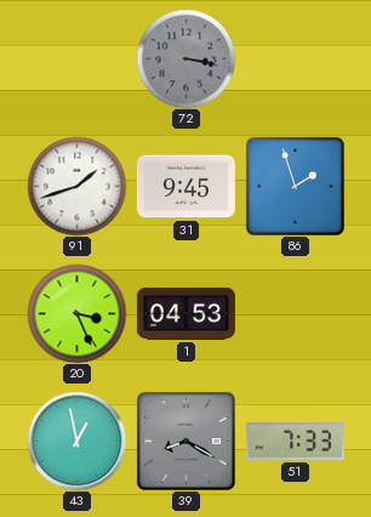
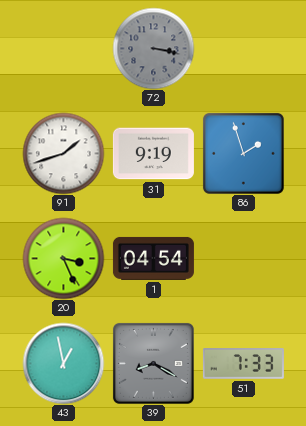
31: 9:45 -> 9:19
1: 04:53 -> 04:54
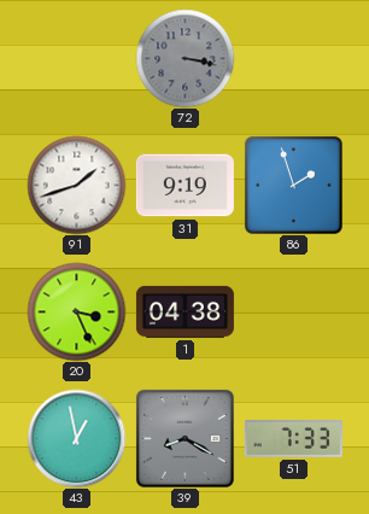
1: 04:54 -> 04:38
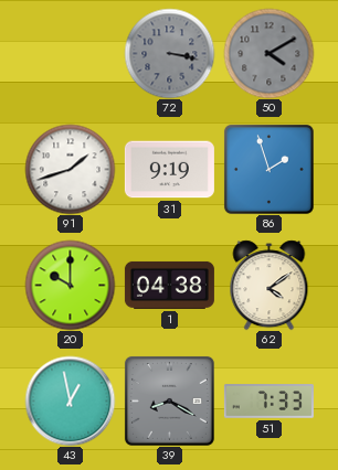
50: none -> 4:10
20: 3:26 -> 10:00
62: none -> 4:09
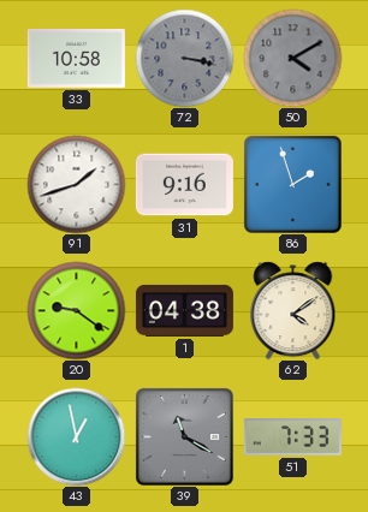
33: none -> 10:58
31: 9:19 -> 9:16
20: 10:00 -> 9:21
39: 8:20 -> 11:20
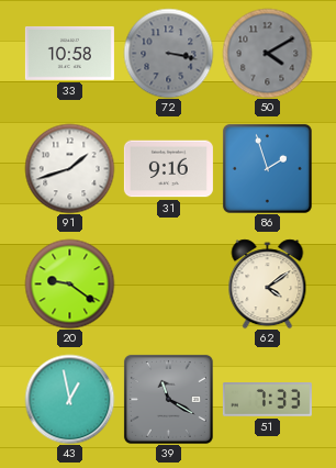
1: 04:38 -> none
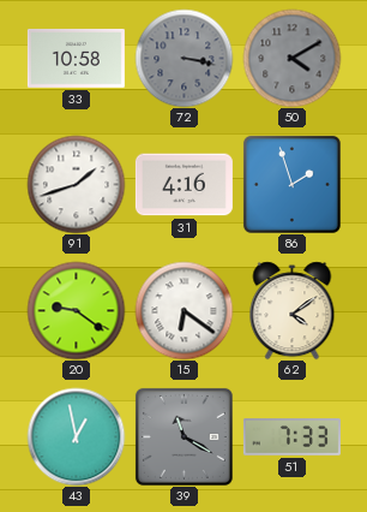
31: 9:16 -> 4:16
15: none -> 6:21
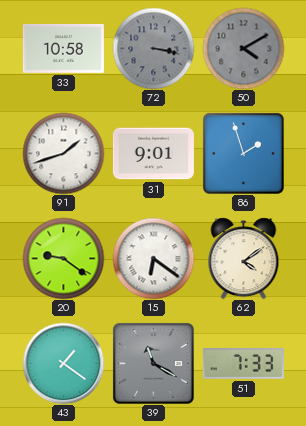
31: 4:16 -> 9:01
43: 12:58 -> 1:21
